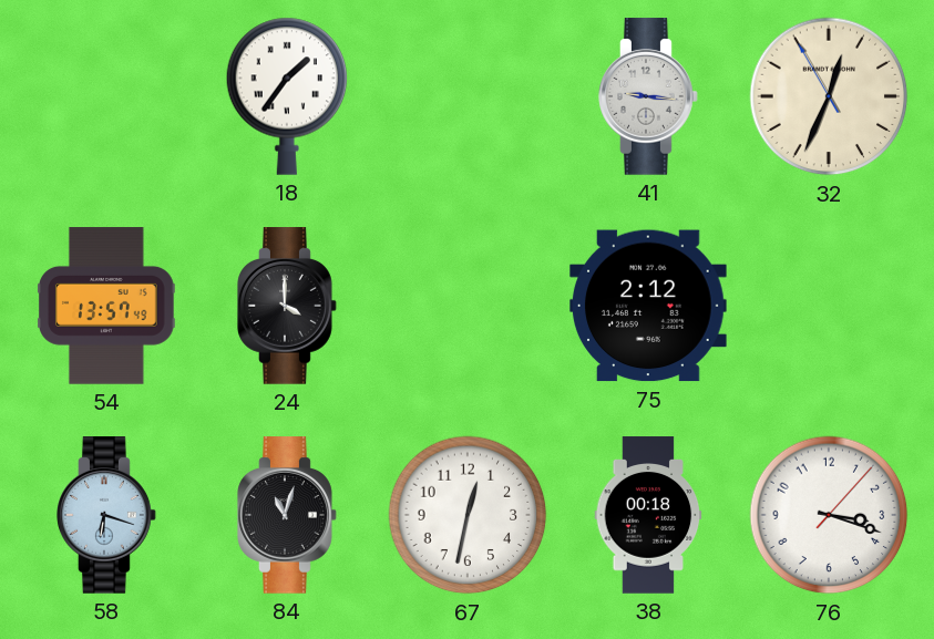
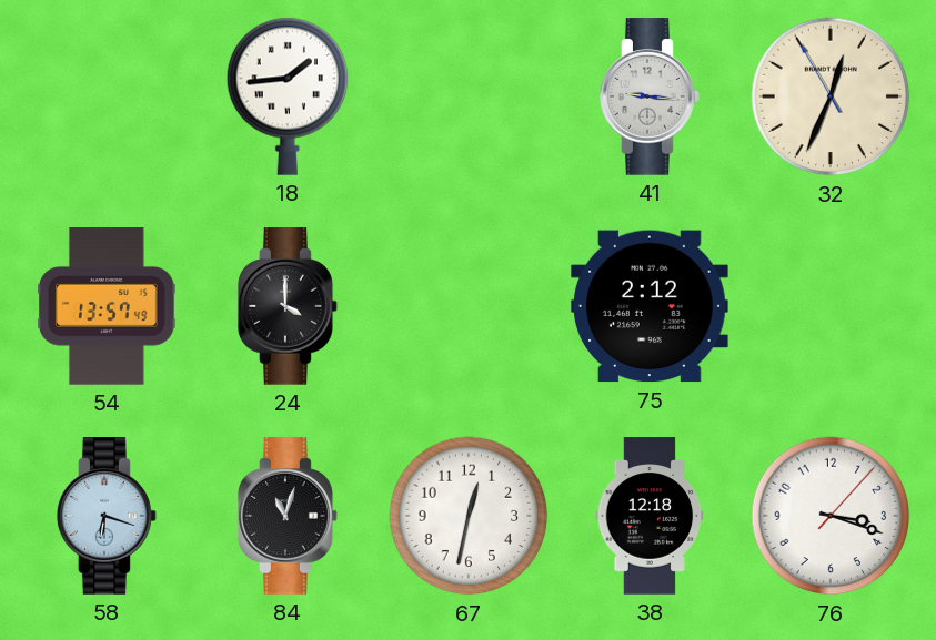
18: 1:36 -> 1:44
38: 00:18 -> 12:18
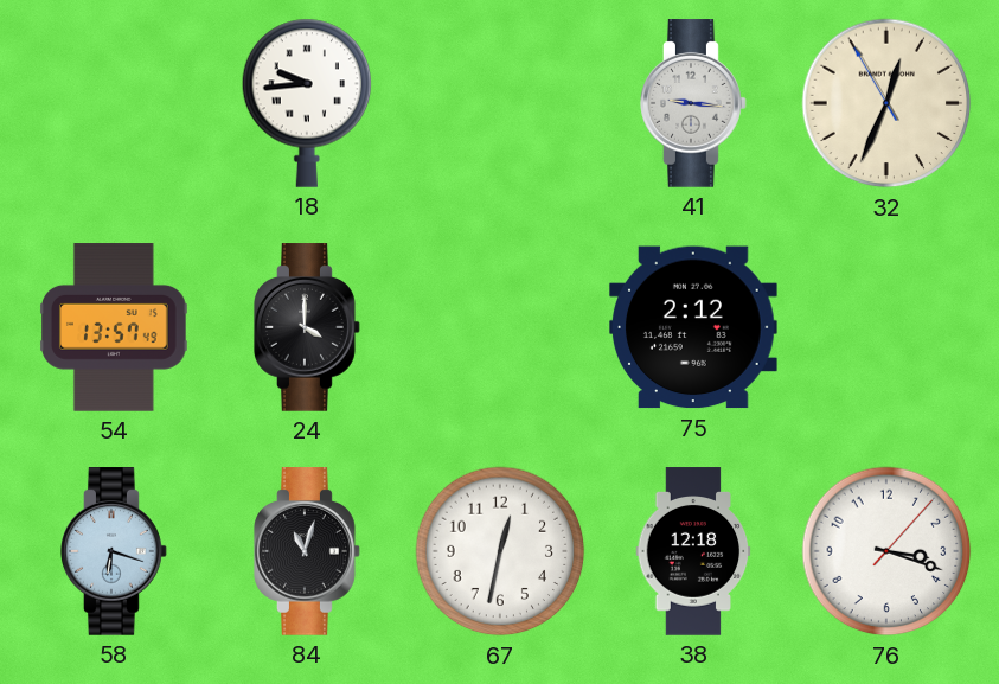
18: 1:44 -> 9:44
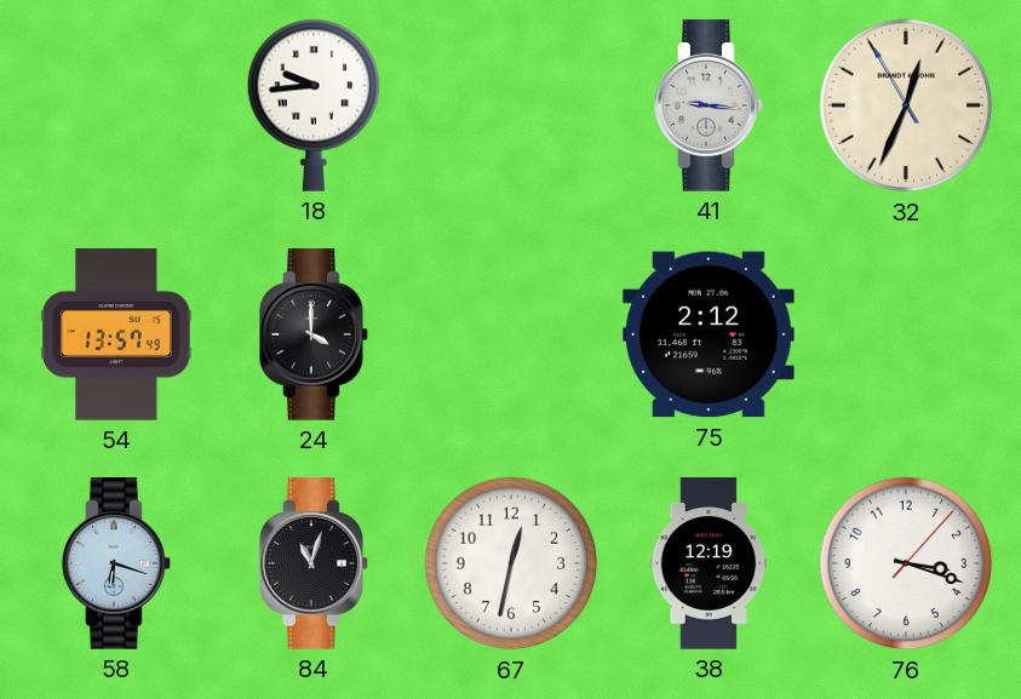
38: 12:18 -> 12:19
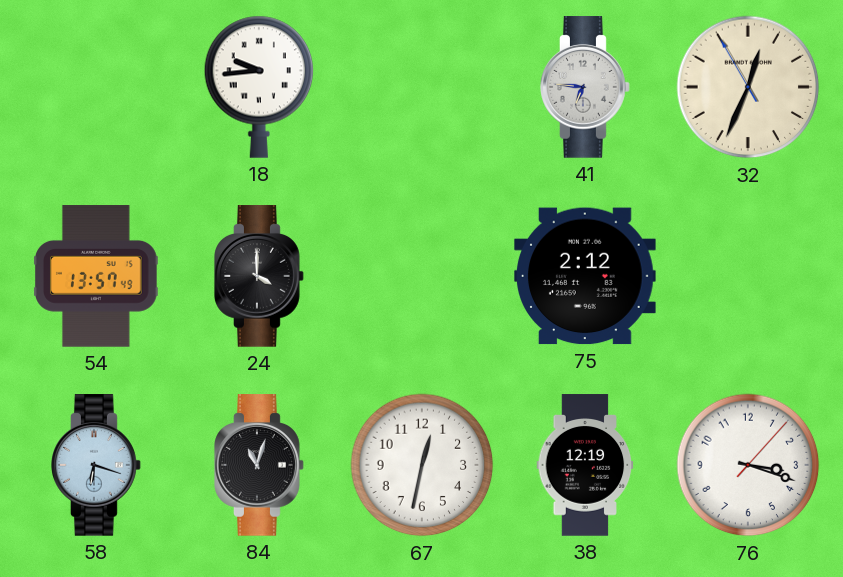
41: 9:16 -> 6:46
